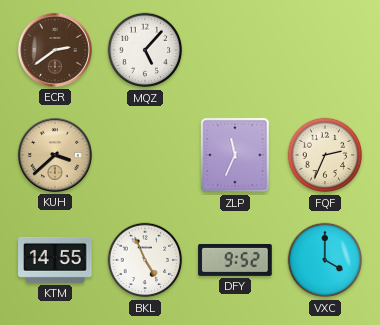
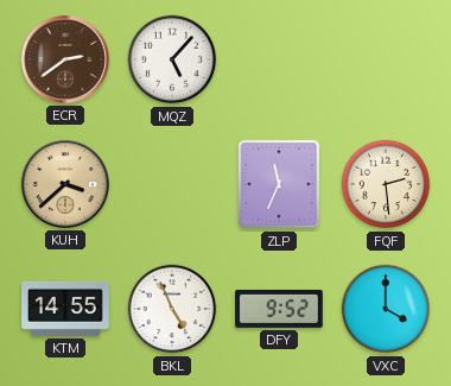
FQF: 2:34 -> 2:29
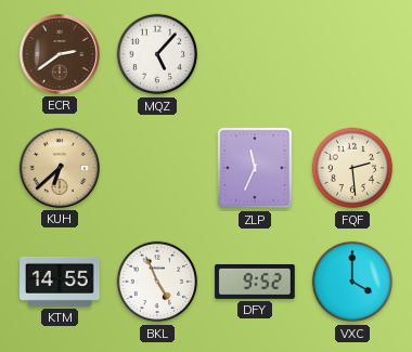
KUH: 3:38 -> 6:38
